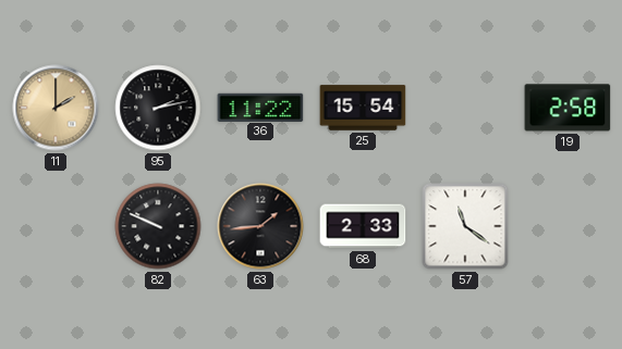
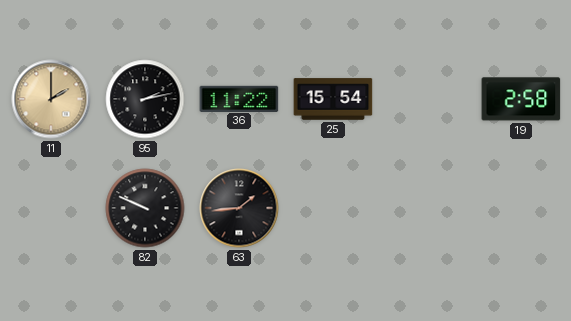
68: 2:33 -> none
57: 11:21 -> none
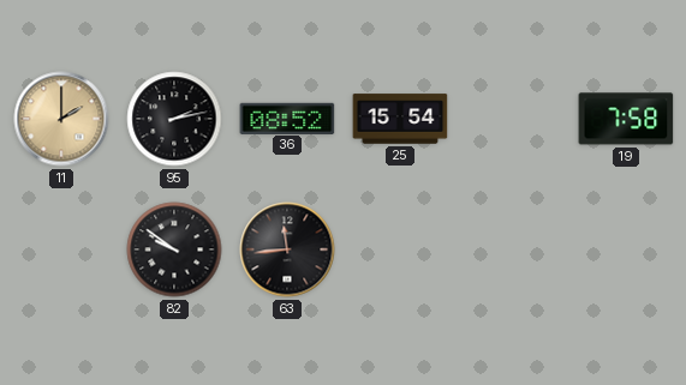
36: 11:22 -> 08:52
19: 2:58 -> 7:58
82: 9:49 -> 9:51
63: 1:44 -> 11:44
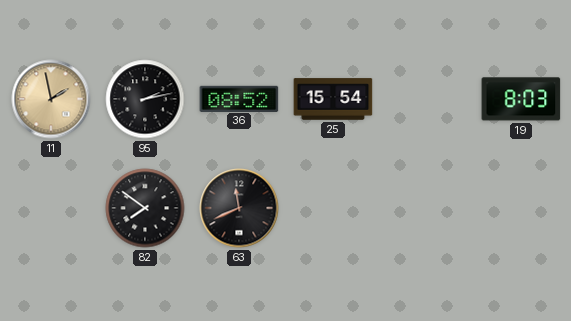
11: 2:00 -> 1:58
19: 7:58 -> 8:03
82: 9:51 -> 7:51
63: 11:44 -> 11:41
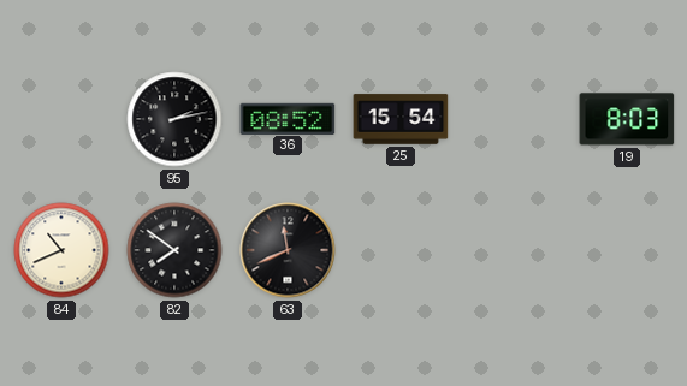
11: 1:58 -> none
84: none -> 10:41
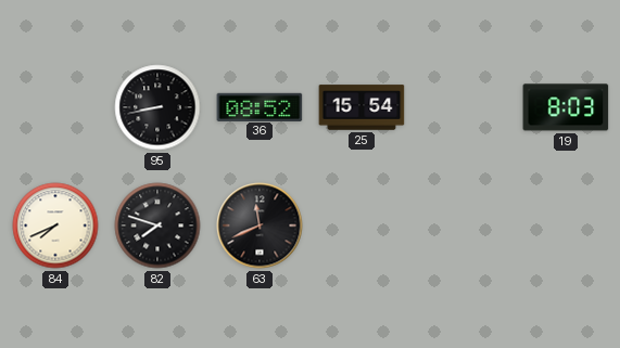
95: 2:13 -> 8:43
84: 10:41 -> 7:41
82: 7:51 -> 7:48
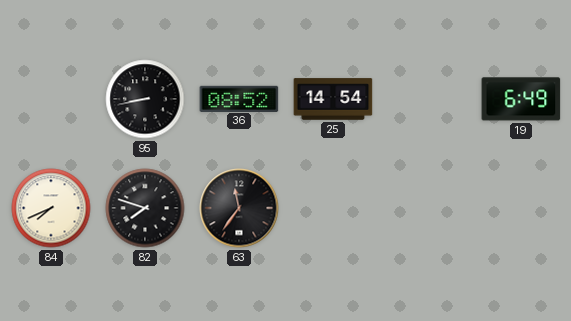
25: 15:54 -> 14:54
19: 8:03 -> 6:49
63: 11:41 -> 11:36
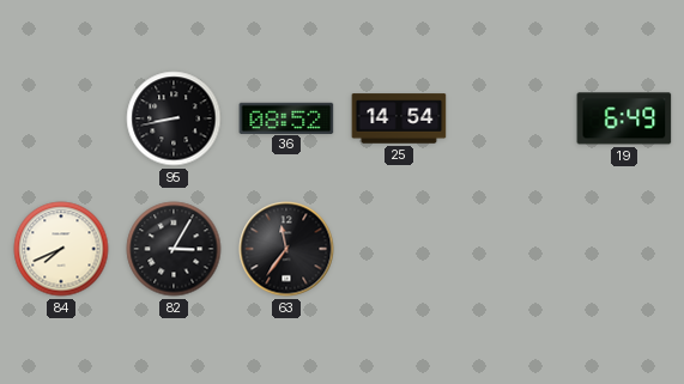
82: 7:48 -> 3:05
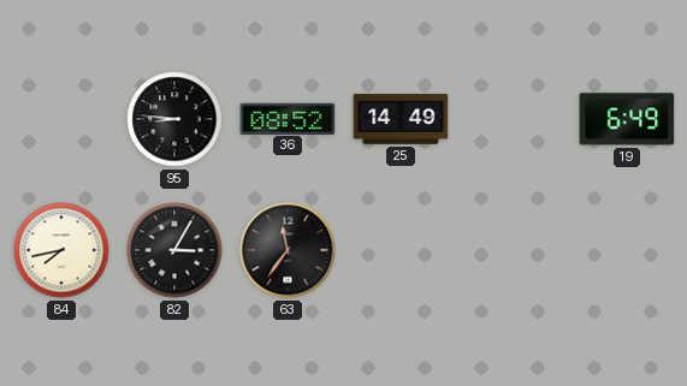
95: 8:43 -> 8:46
25: 14:54 -> 14:49
84: 7:41 -> 7:43
